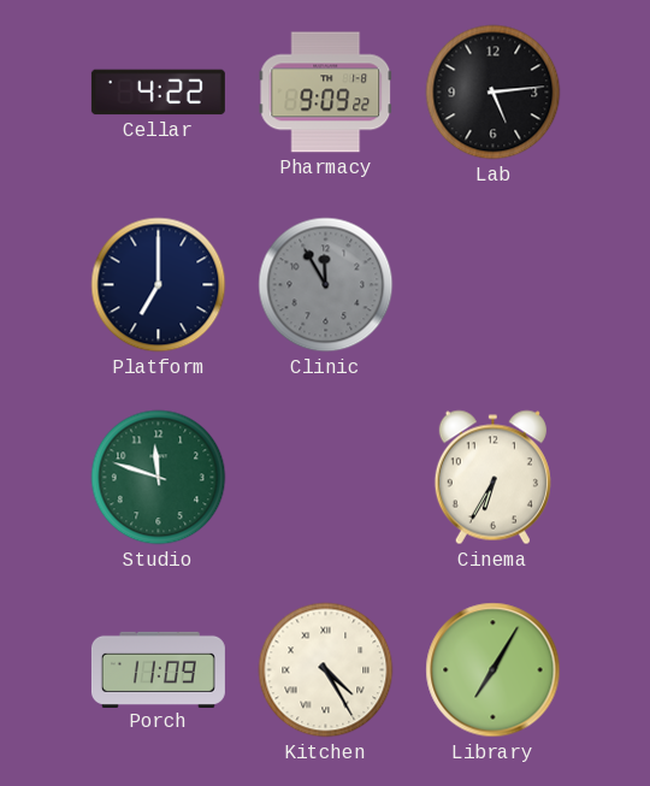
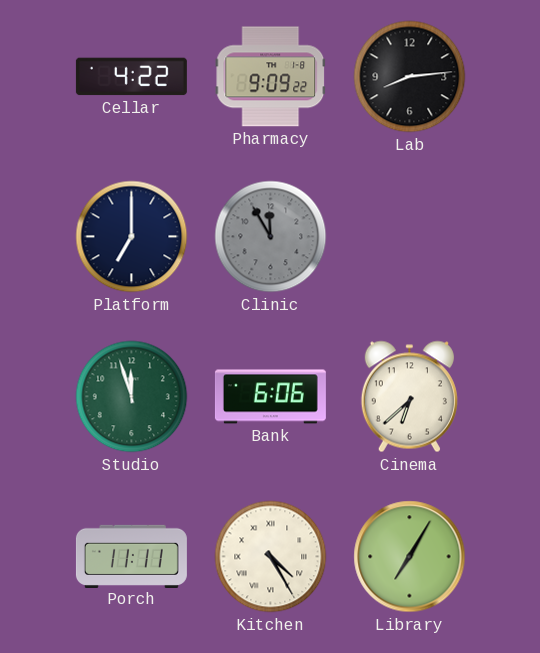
Lab: 5:14 -> 8:14
Studio: 11:48 -> 11:57
Bank: none -> 6:06
Cinema: 6:35 -> 6:38
Porch: 11:09 -> 11:11
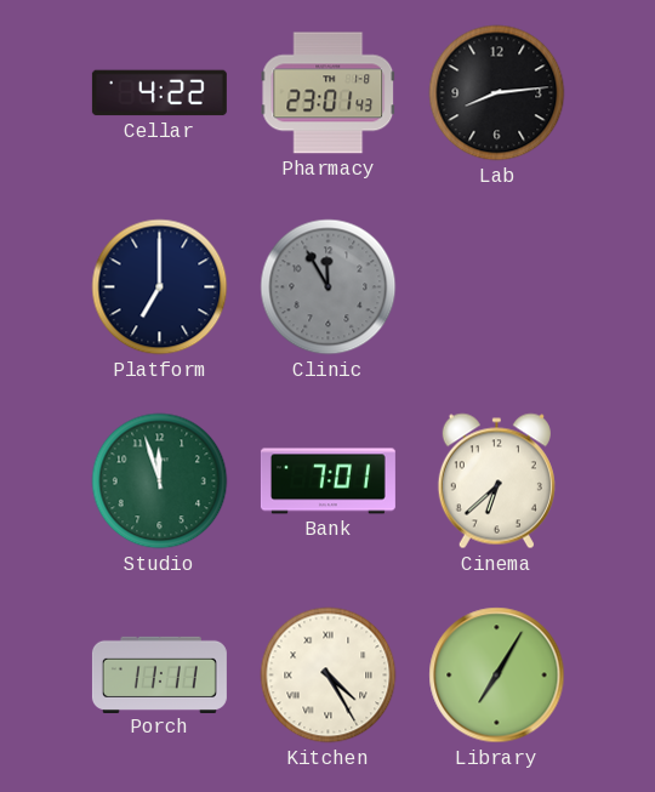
Pharmacy: 9:09 -> 23:01
Bank: 6:06 -> 7:01
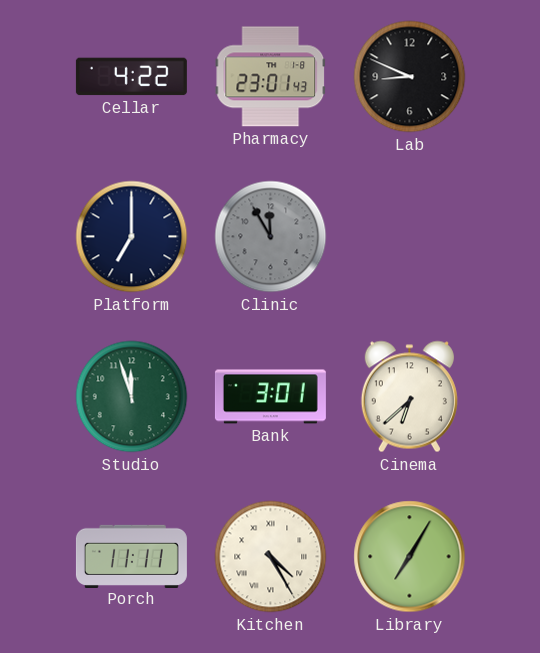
Lab: 8:14 -> 8:49
Bank: 7:01 -> 3:01
